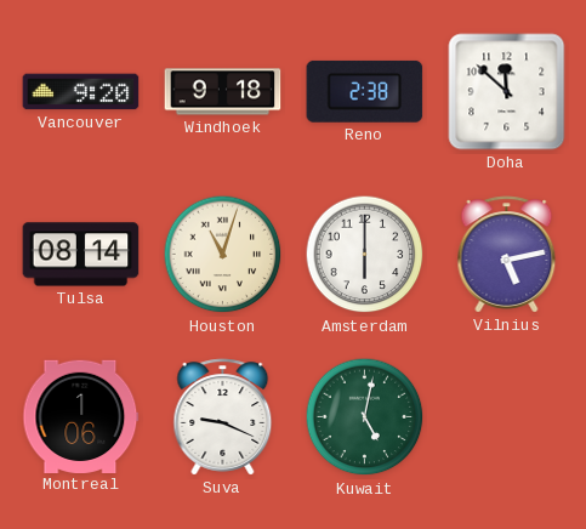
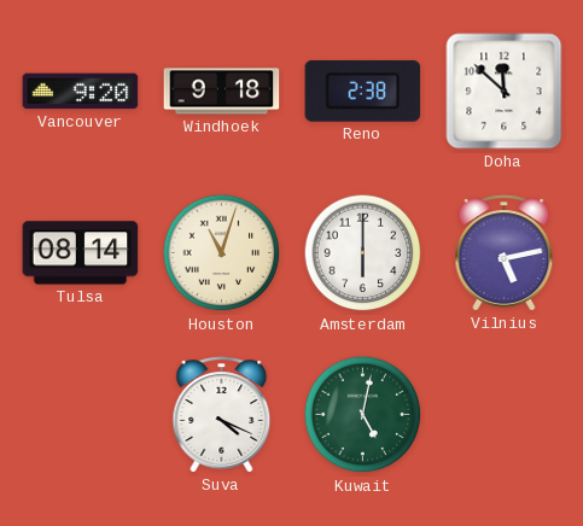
Montreal: 1:06 -> none
Suva: 9:19 -> 4:19
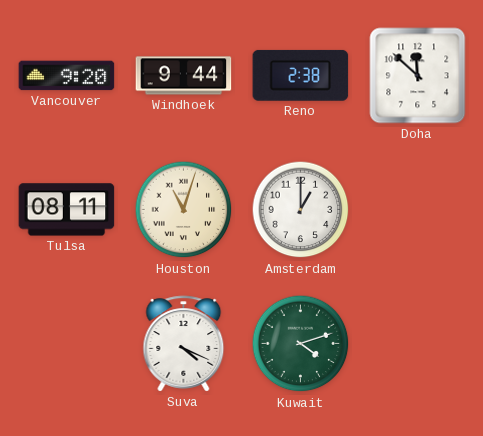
Windhoek: 9:18 -> 9:44
Tulsa: 08:14 -> 08:11
Amsterdam: 6:00 -> 1:00
Vilnius: 5:13 -> none
Kuwait: 5:02 -> 4:12
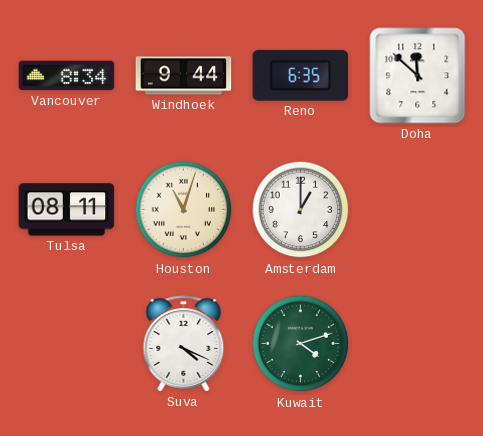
Vancouver: 9:20 -> 8:34
Reno: 2:38 -> 6:35
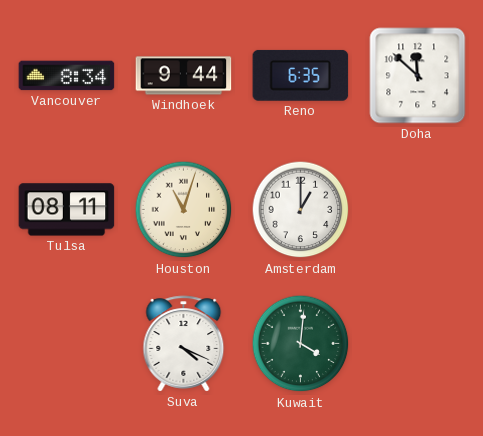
Kuwait: 4:12 -> 4:01
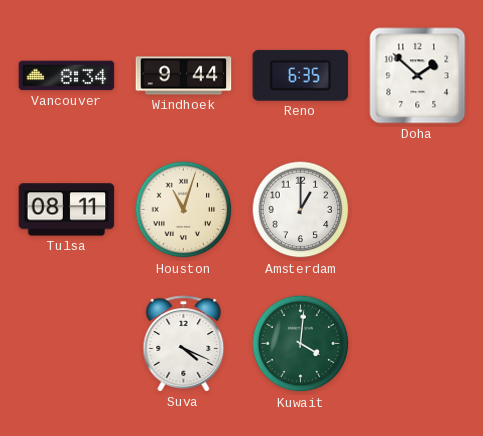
Doha: 11:52 -> 1:52
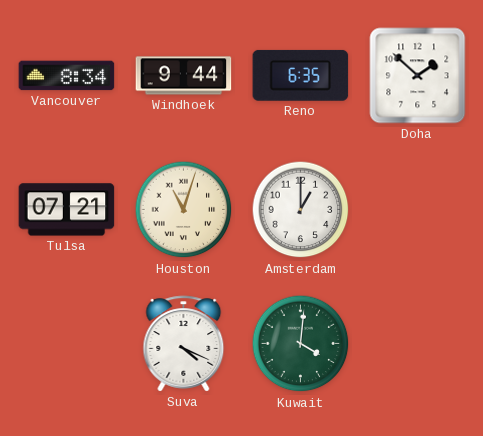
Tulsa: 08:11 -> 07:21
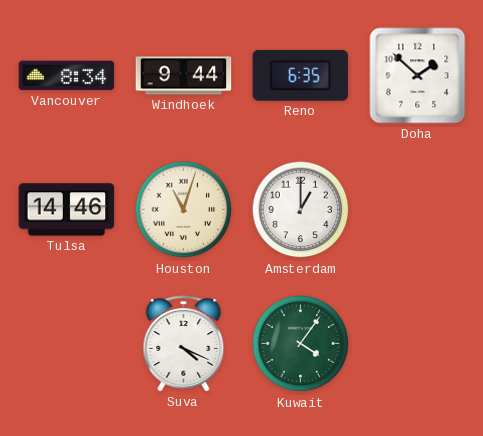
Tulsa: 07:21 -> 14:46
Kuwait: 4:01 -> 4:06
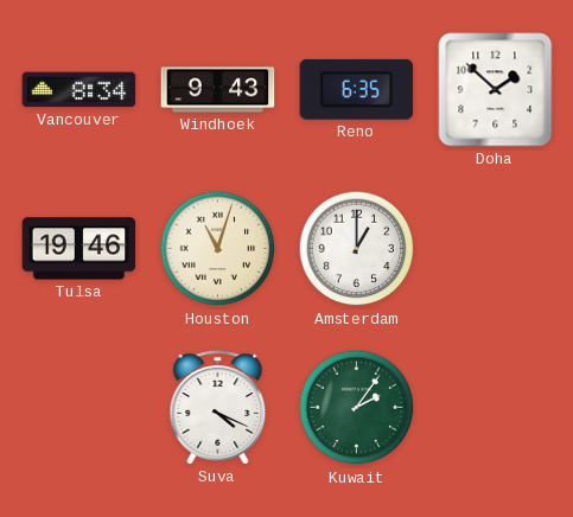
Windhoek: 9:44 -> 9:43
Tulsa: 14:46 -> 19:46
Kuwait: 4:06 -> 2:06
